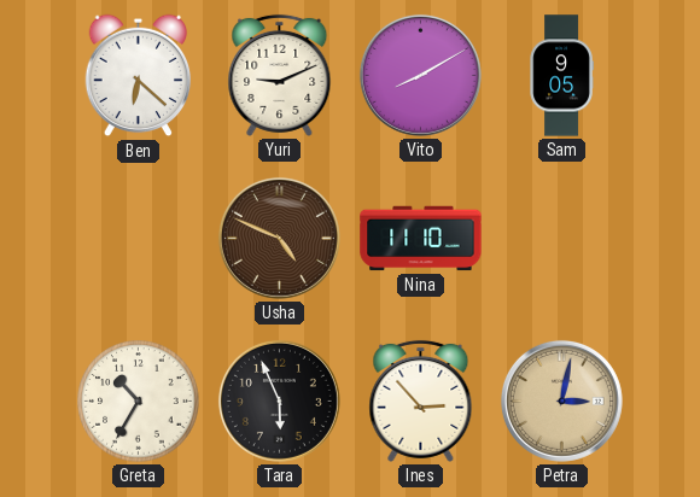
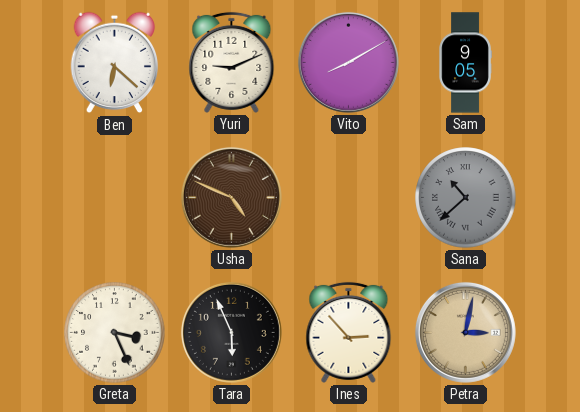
Nina: 11:10 -> none
Sana: none -> 10:38
Greta: 10:35 -> 3:26
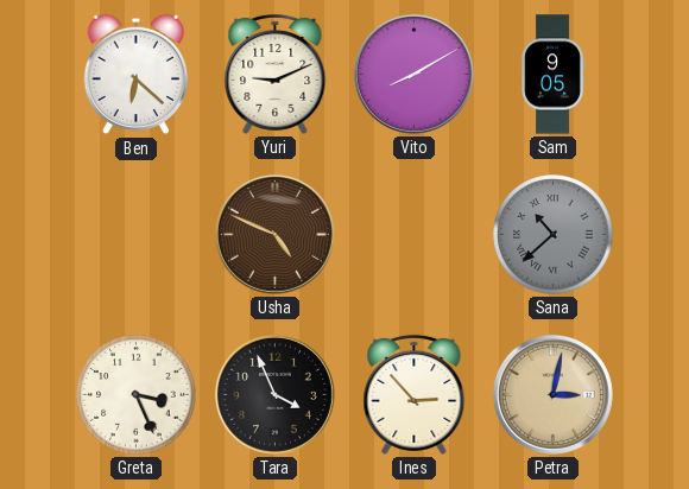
Tara: 5:56 -> 3:56
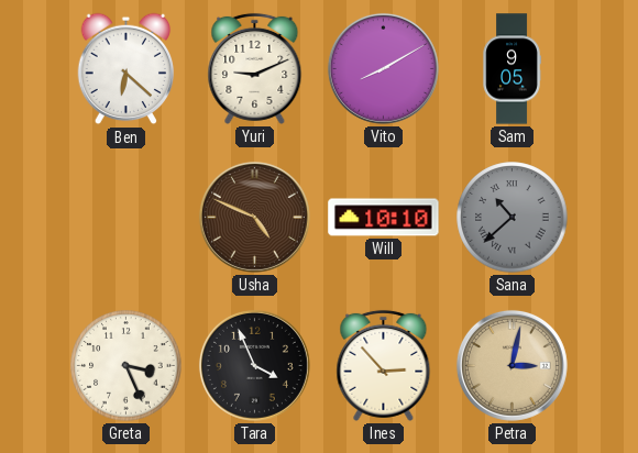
Will: none -> 10:10
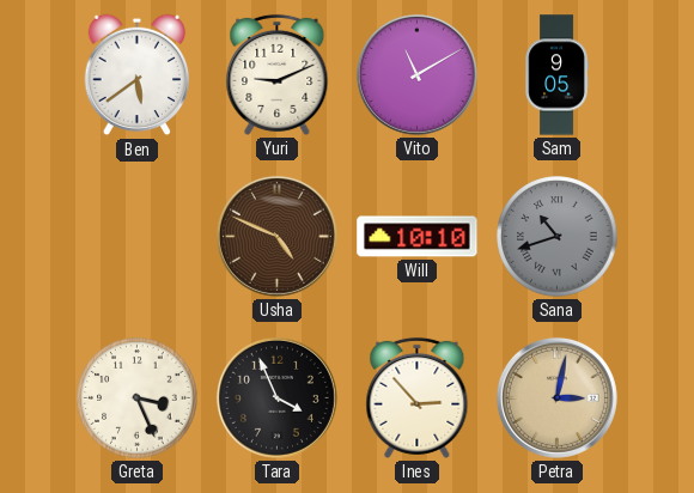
Ben: 6:22 -> 5:39
Vito: 8:10 -> 11:10
Sana: 10:38 -> 10:42
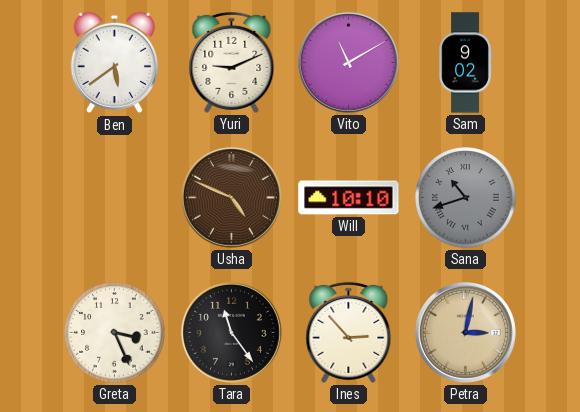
Sam: 9:05 -> 9:02
Tara: 3:56 -> 11:24
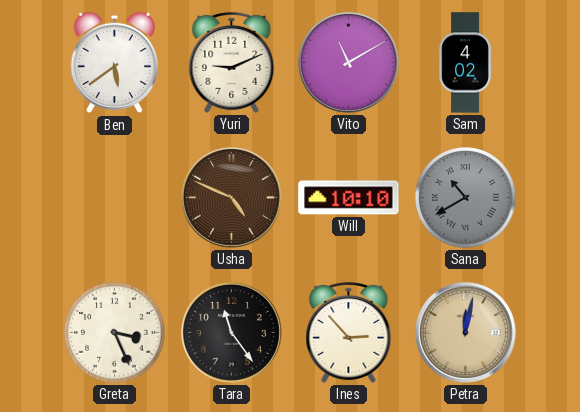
Sam: 9:02 -> 4:02
Sana: 10:42 -> 10:40
Petra: 3:02 -> 12:02
